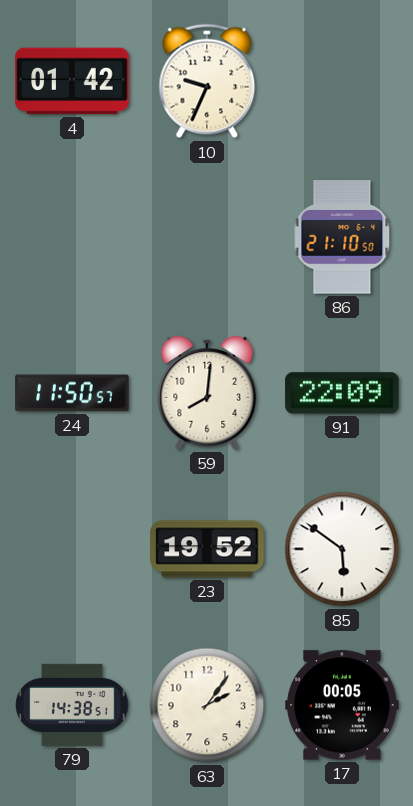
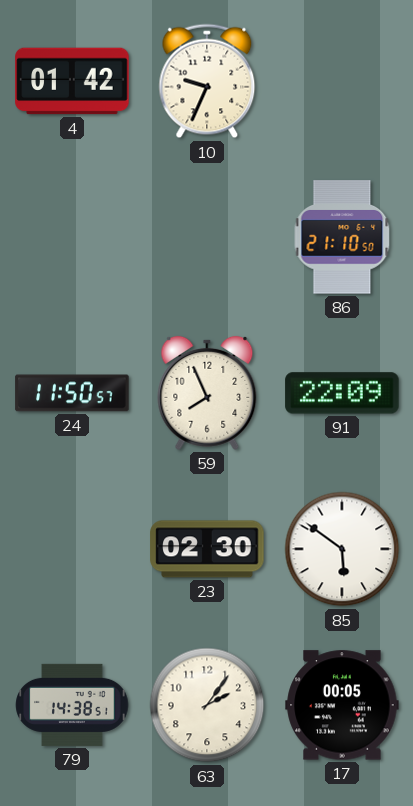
59: 8:01 -> 7:56
23: 19:52 -> 02:30
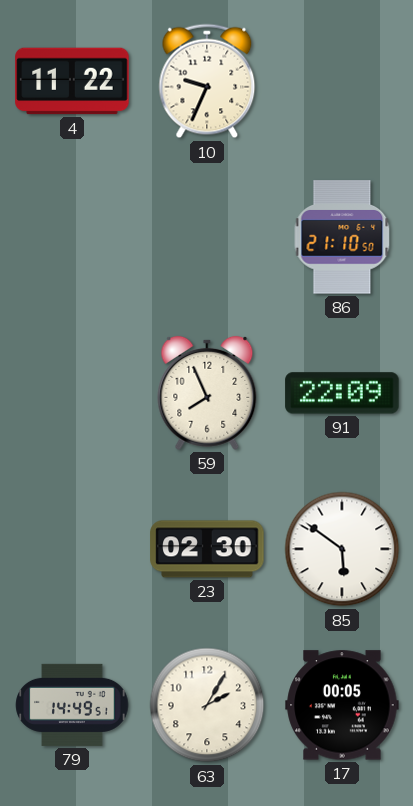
4: 01:42 -> 11:22
24: 11:50 -> none
79: 14:38 -> 14:49
63: 2:06 -> 2:05
